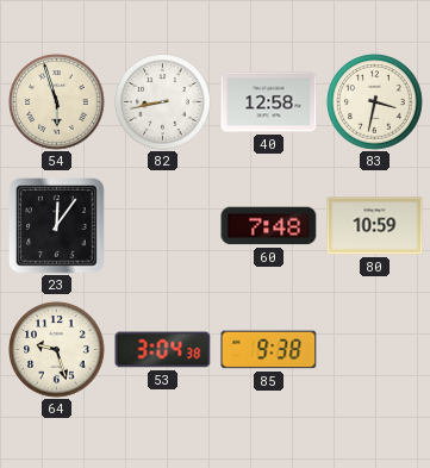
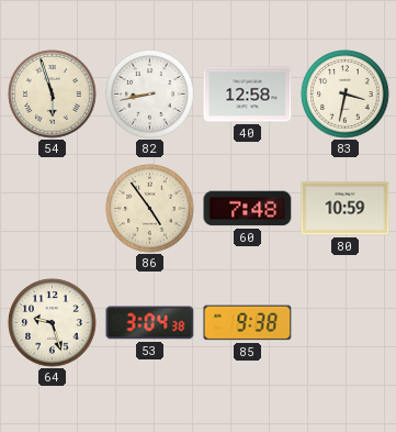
23: 12:06 -> none
86: none -> 4:54
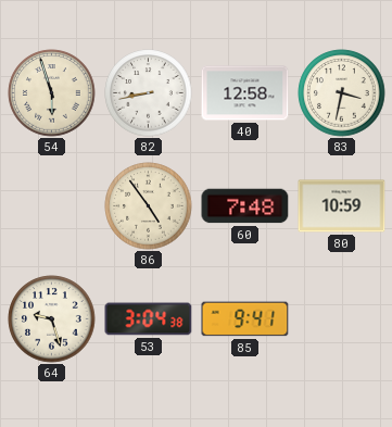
85: 9:38 -> 9:41
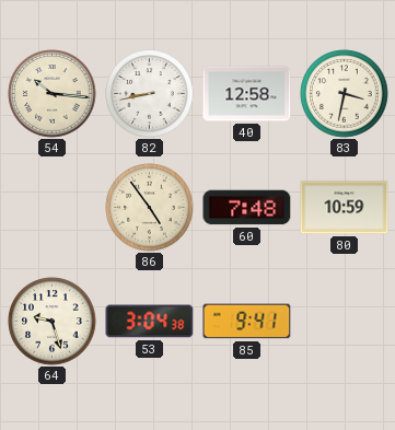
54: 5:57 -> 10:16
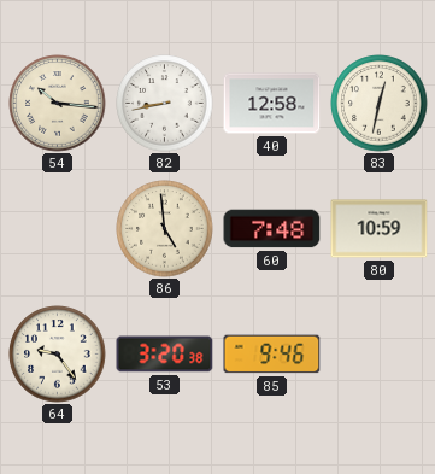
83: 3:32 -> 12:32
86: 4:54 -> 4:59
64: 9:27 -> 9:24
53: 3:04 -> 3:20
85: 9:41 -> 9:46
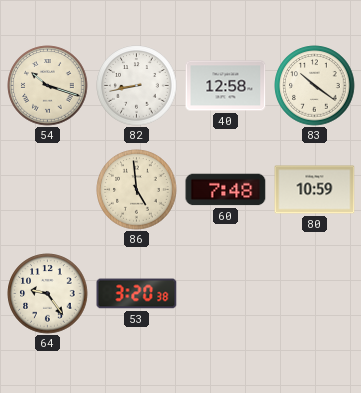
54: 10:16 -> 10:18
83: 12:32 -> 10:21
85: 9:46 -> none
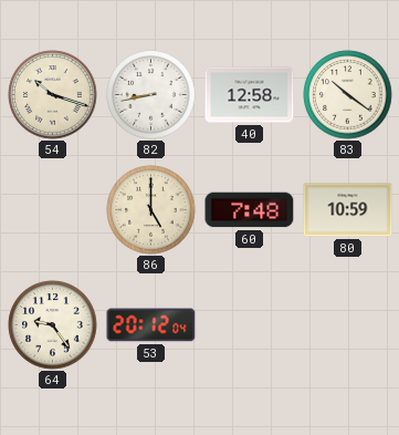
86: 4:59 -> 5:00
53: 3:20 -> 20:12
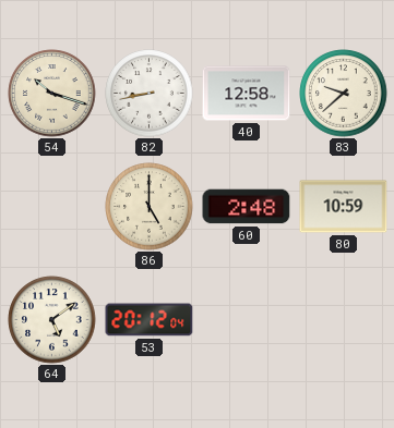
83: 10:21 -> 9:38
60: 7:48 -> 2:48
64: 9:24 -> 5:09
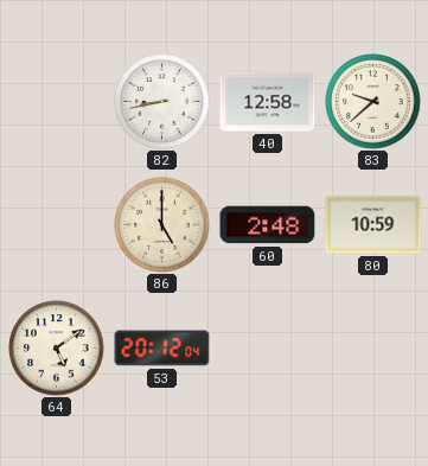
54: 10:18 -> none
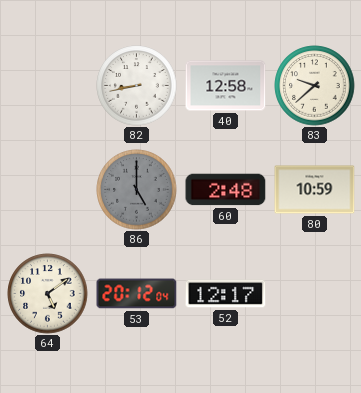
86 dial: cream -> grey
52: none -> 12:17
